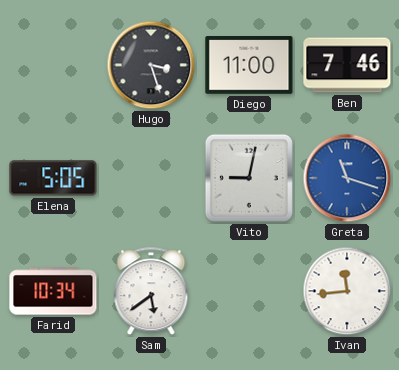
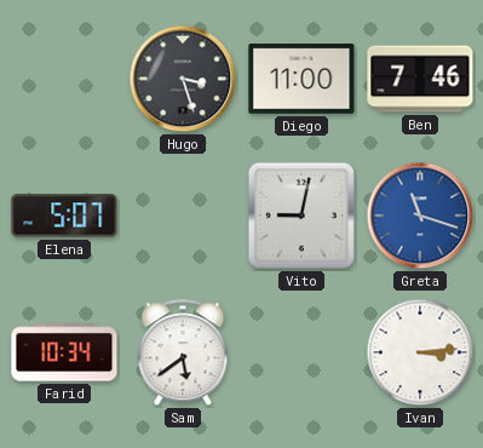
Elena: 5:05 -> 5:07
Ivan: 11:44 -> 3:14
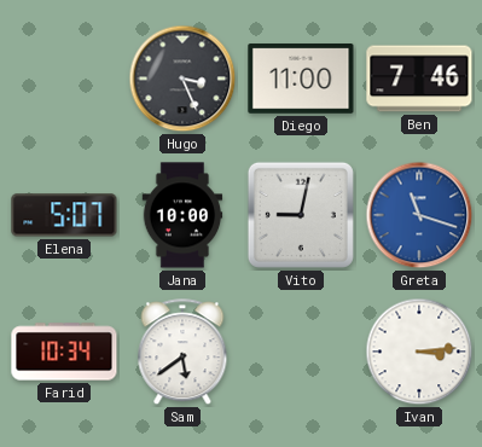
Hugo: 3:27 -> 3:26
Jana: none -> 10:00
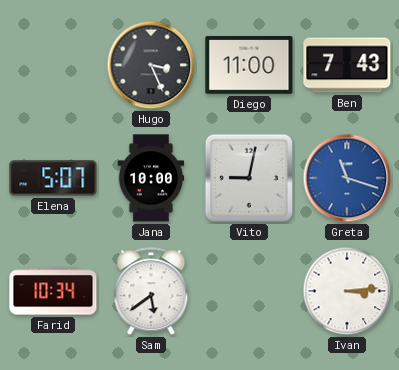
Ben: 7:46 -> 7:43
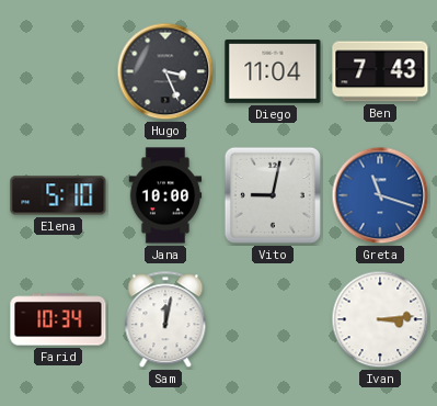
Diego: 11:00 -> 11:04
Elena: 5:07 -> 5:10
Sam: 5:39 -> 12:02
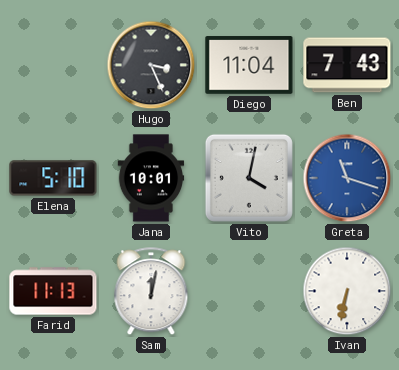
Jana: 10:00 -> 10:01
Vito: 9:02 -> 4:02
Farid: 10:34 -> 11:13
Ivan: 3:14 -> 6:32
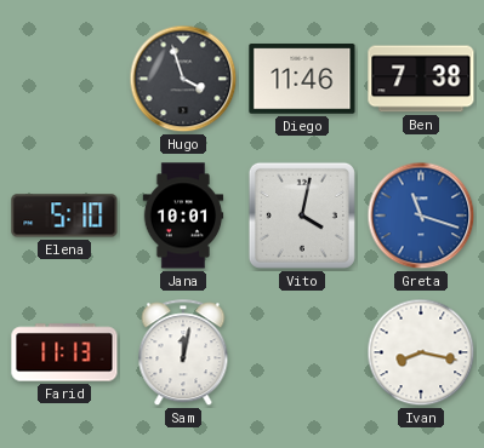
Hugo: 3:26 -> 3:57
Diego: 11:04 -> 11:46
Ben: 7:43 -> 7:38
Ivan: 6:32 -> 8:17
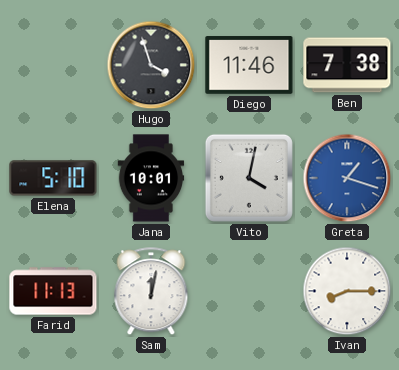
Greta: 11:18 -> 1:18
Ivan: 8:17 -> 8:15
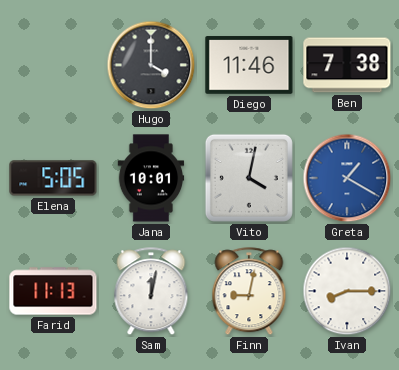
Hugo: 3:57 -> 4:00
Elena: 5:10 -> 5:05
Greta: 1:18 -> 1:20
Finn: none -> 9:02
